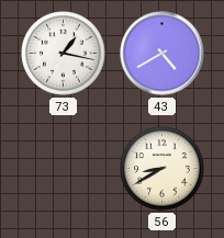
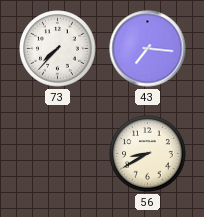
73: 1:17 -> 7:37
43: 4:40 -> 7:16
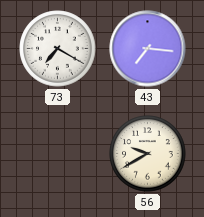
73: 7:37 -> 7:20
56: 8:40 -> 9:40
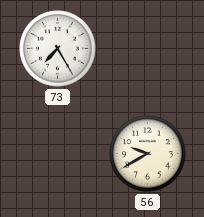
73: 7:20 -> 7:25
43: 7:16 -> none
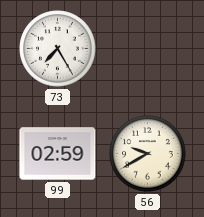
99: none -> 02:59
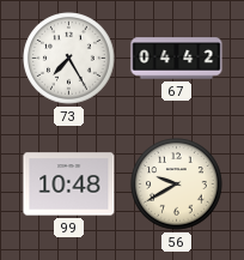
67: none -> 04:42
99: 02:59 -> 10:48
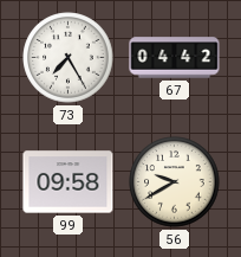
99: 10:48 -> 09:58
